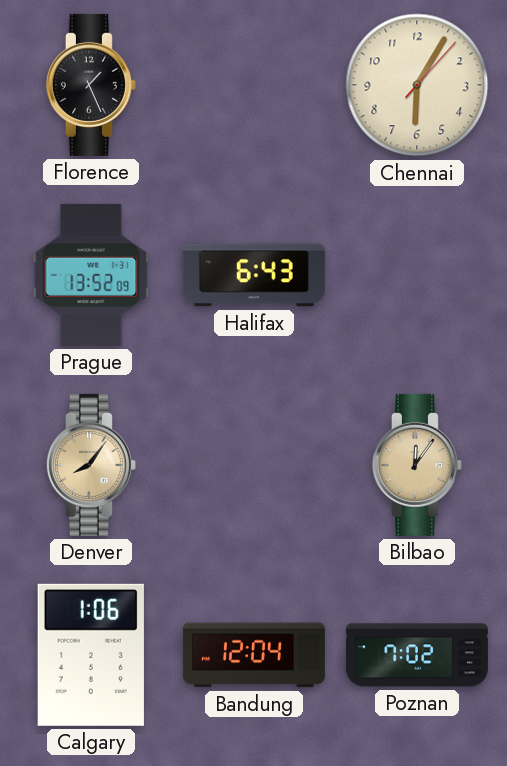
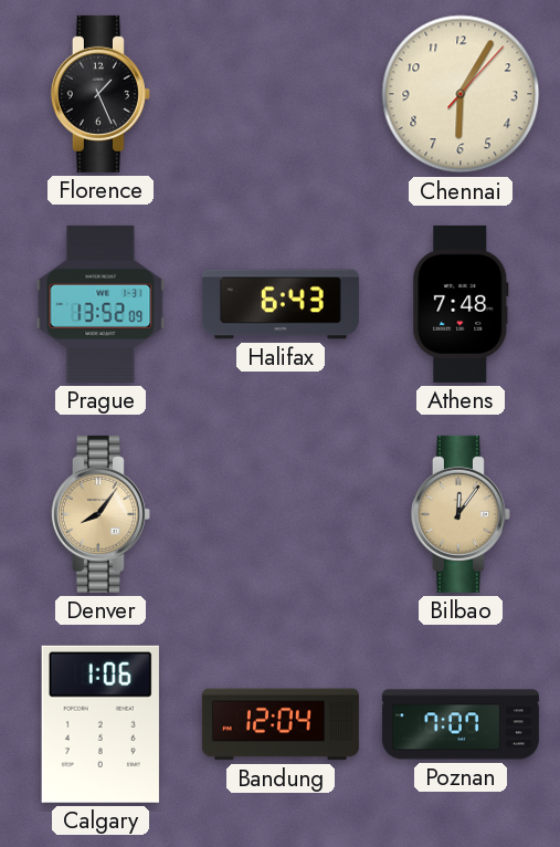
Athens: none -> 7:48
Poznan: 7:02 -> 7:07
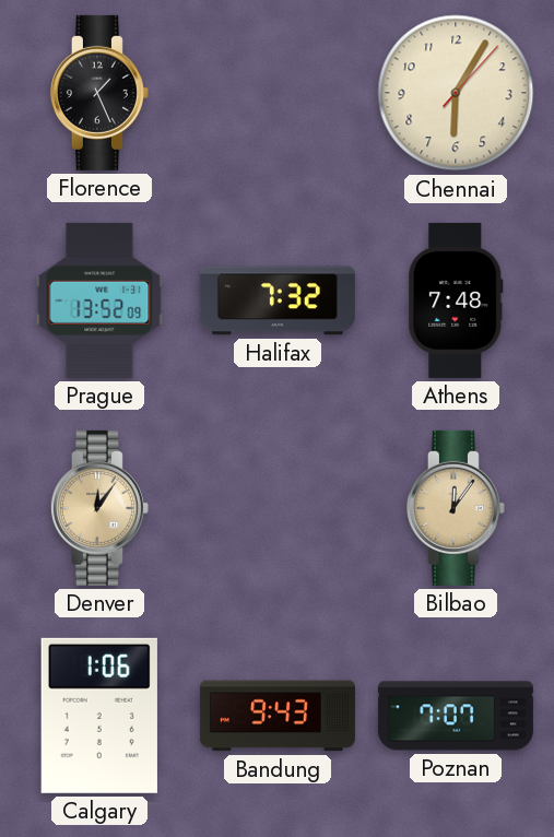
Halifax: 6:43 -> 7:32
Denver: 8:06 -> 12:06
Bandung: 12:04 -> 9:43
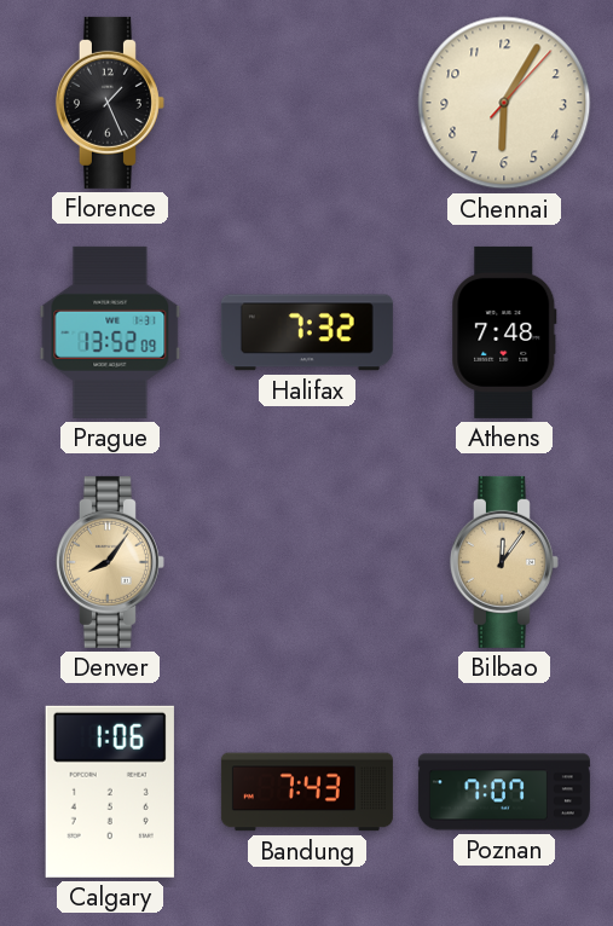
Denver: 12:06 -> 8:06
Bandung: 9:43 -> 7:43
